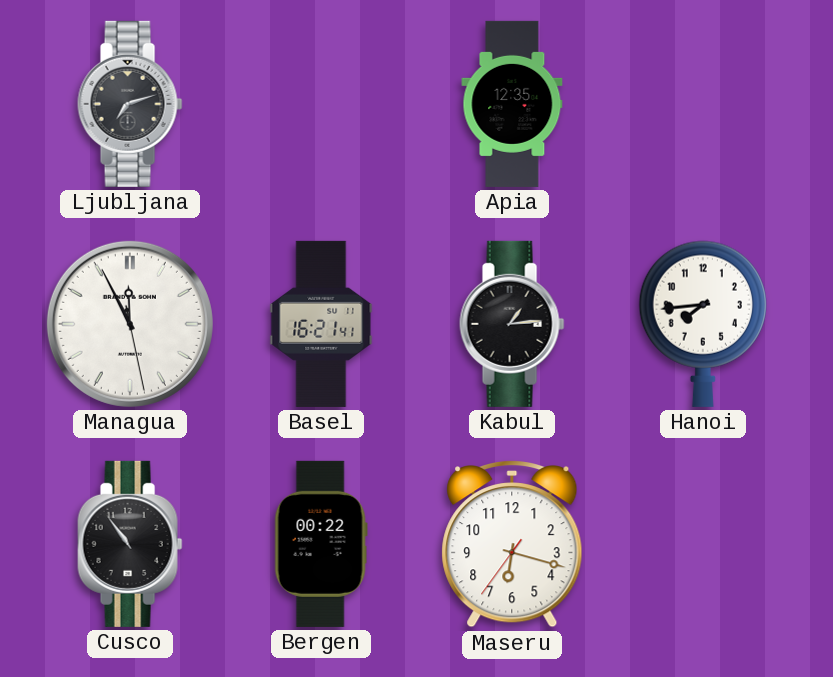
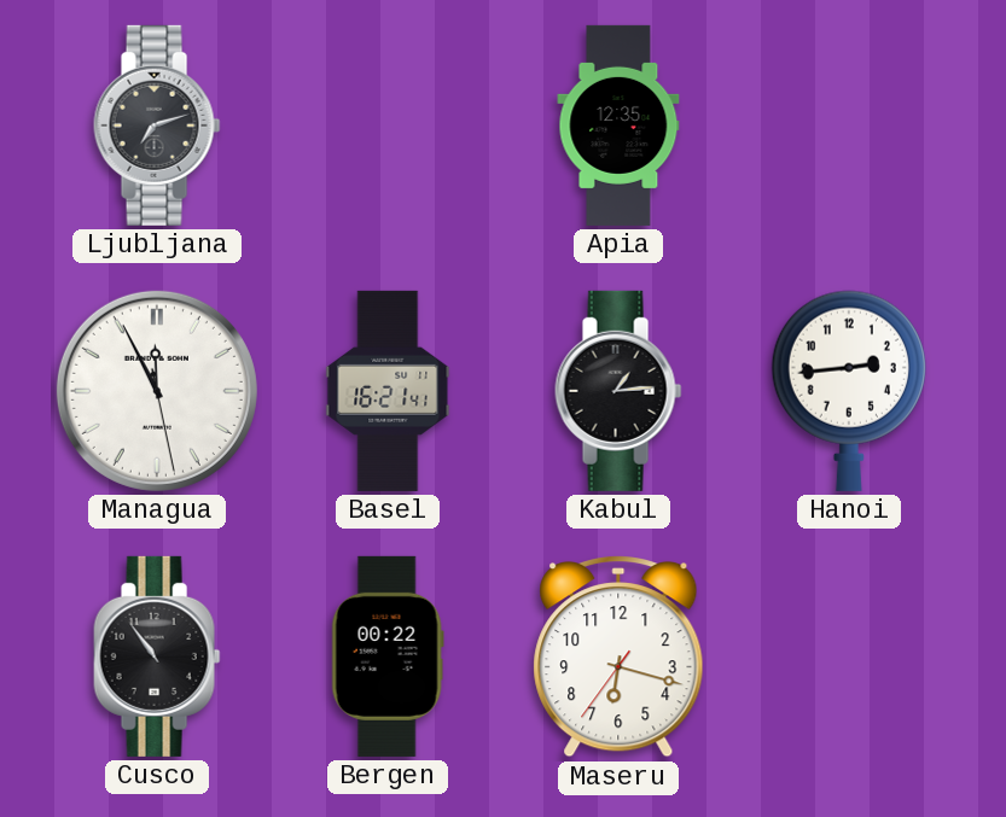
Hanoi: 7:44 -> 2:44
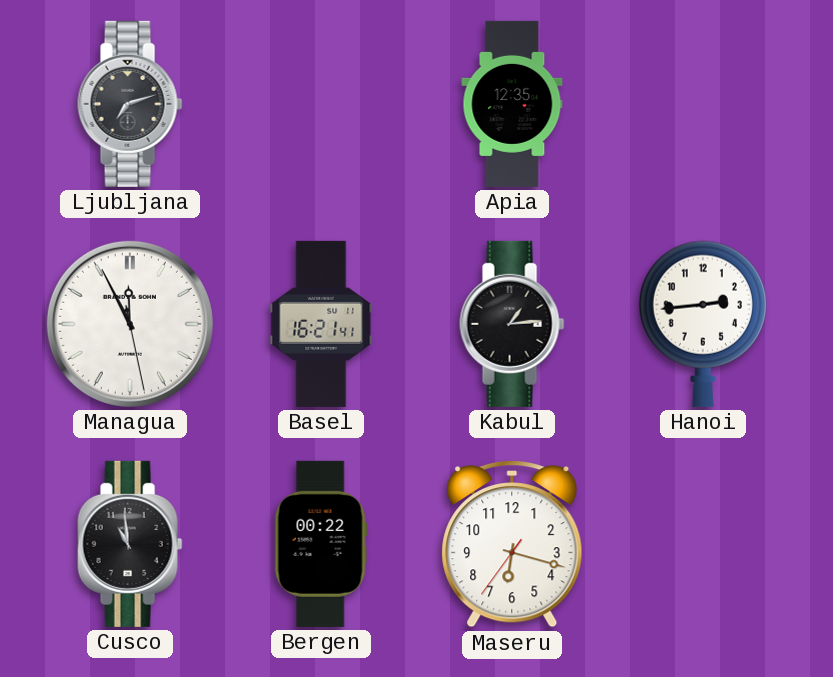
Cusco: 10:54 -> 10:59
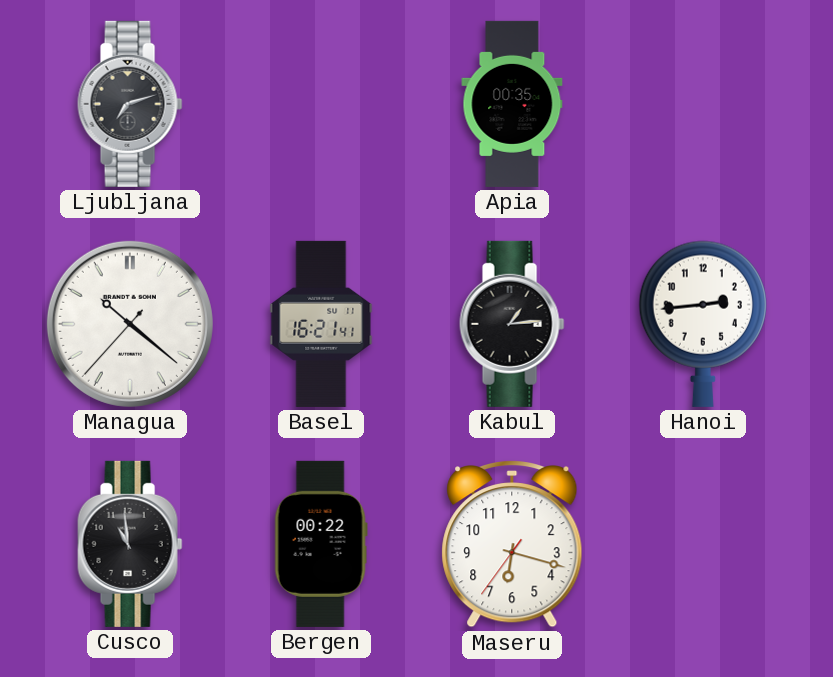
Apia: 12:35 -> 00:35
Managua: 11:55 -> 10:21
